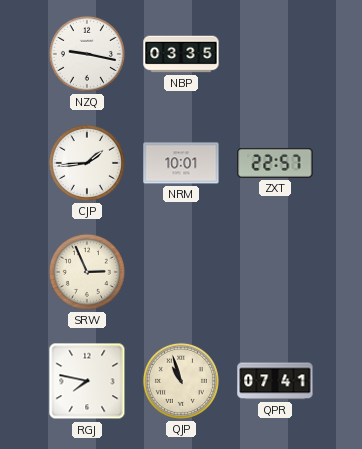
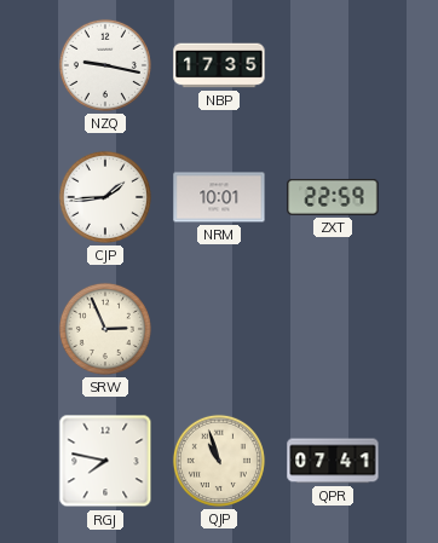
NBP: 03:35 -> 17:35
ZXT: 22:57 -> 22:59
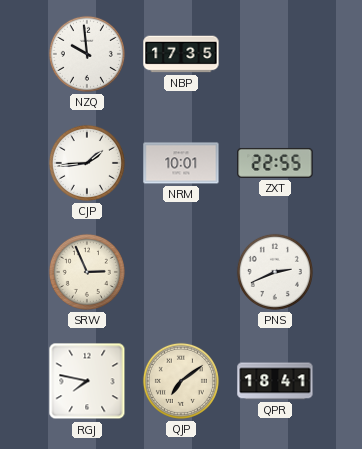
NZQ: 9:17 -> 9:59
ZXT: 22:59 -> 22:55
PNS: none -> 2:41
QJP: 10:57 -> 7:09
QPR: 07:41 -> 18:41
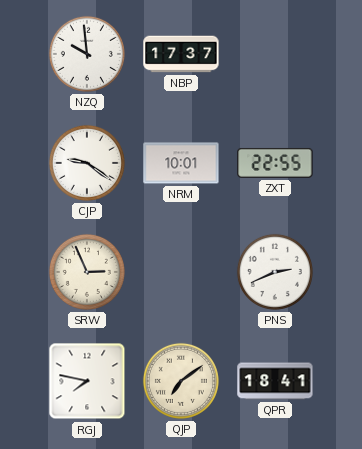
NBP: 17:35 -> 17:37
CJP: 1:44 -> 9:21
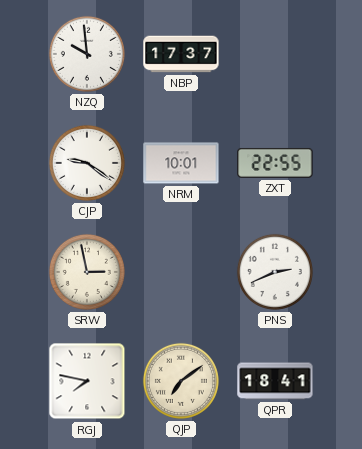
SRW: 2:56 -> 2:58
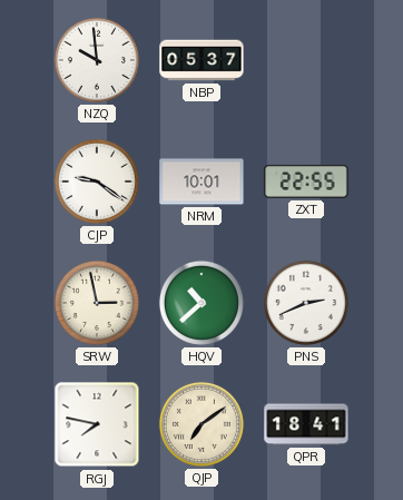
NBP: 17:37 -> 05:37
HQV: none -> 10:38
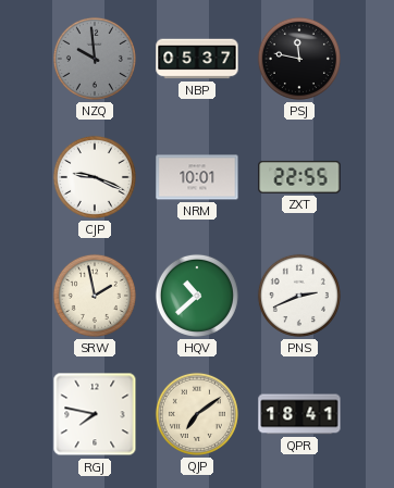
NZQ dial: white -> grey
PSJ: none -> 11:47
CJP: 9:21 -> 9:19
SRW: 2:58 -> 1:58
